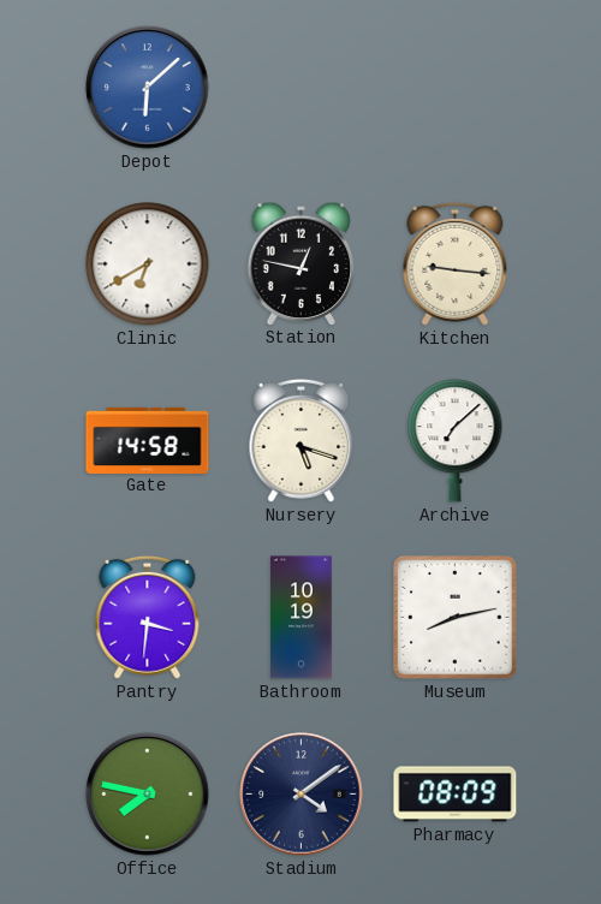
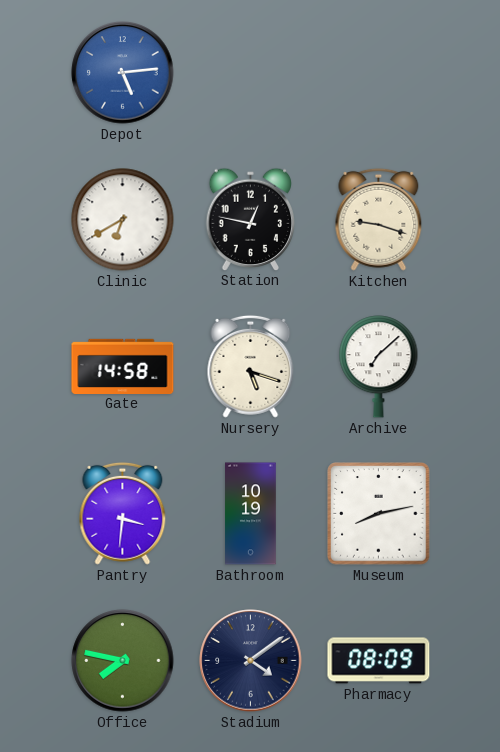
Depot: 6:08 -> 5:14
Kitchen: 9:16 -> 9:18
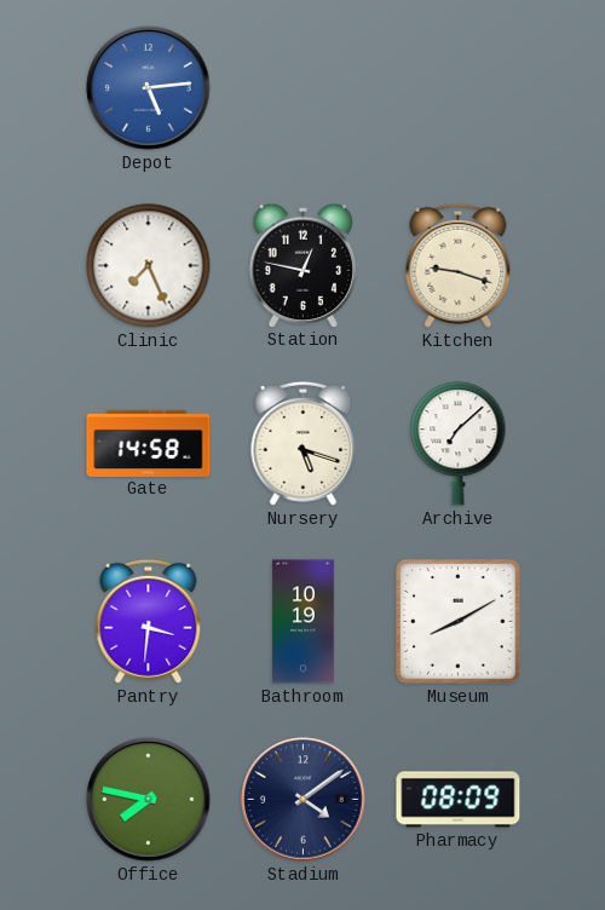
Clinic: 6:40 -> 7:26
Museum: 8:13 -> 8:10
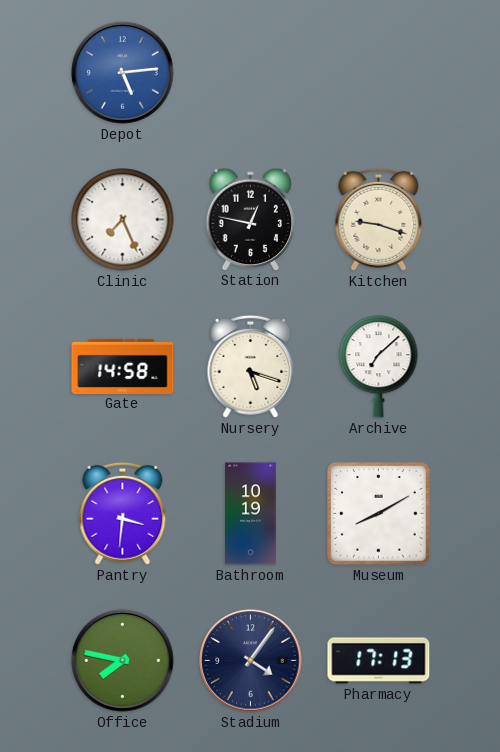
Stadium: 4:09 -> 4:06
Pharmacy: 08:09 -> 17:13
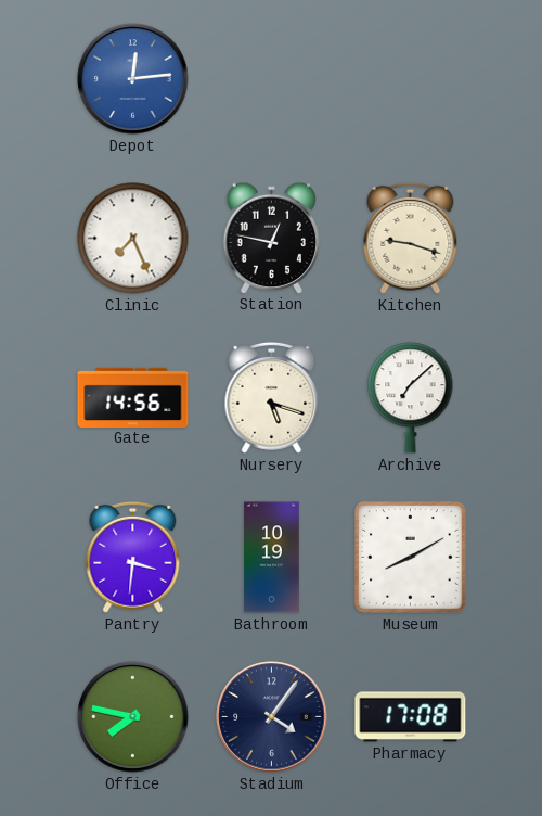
Depot: 5:14 -> 12:14
Gate: 14:58 -> 14:56
Pharmacy: 17:13 -> 17:08
